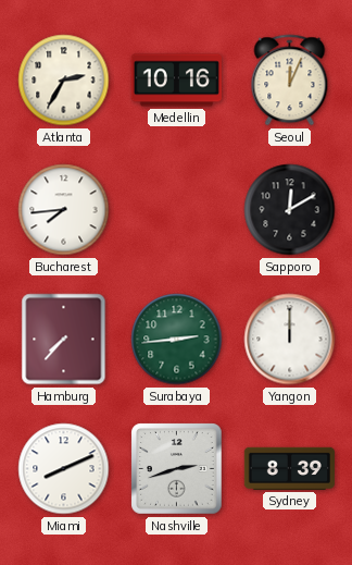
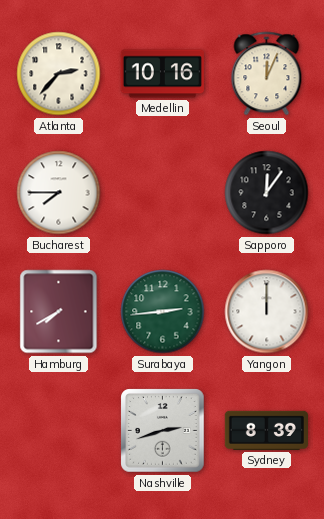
Atlanta: 2:35 -> 2:37
Bucharest: 7:44 -> 7:45
Sapporo: 12:10 -> 12:06
Hamburg: 7:37 -> 7:40
Miami: 8:11 -> none
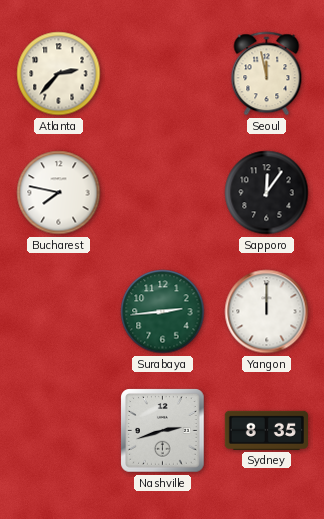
Medellin: 10:16 -> none
Seoul: 12:04 -> 11:58
Bucharest: 7:45 -> 7:47
Hamburg: 7:40 -> none
Sydney: 8:39 -> 8:35
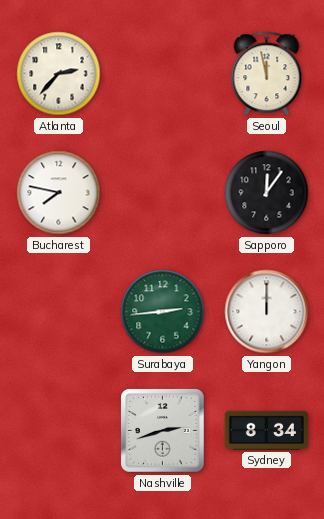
Sydney: 8:35 -> 8:34
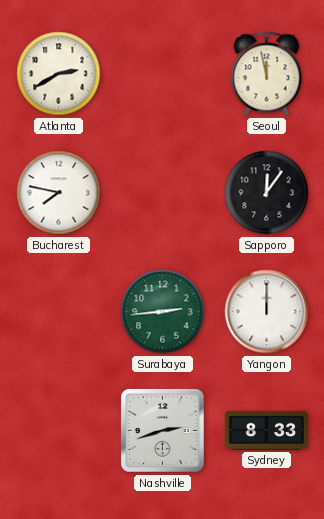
Atlanta: 2:37 -> 2:40
Sydney: 8:34 -> 8:33
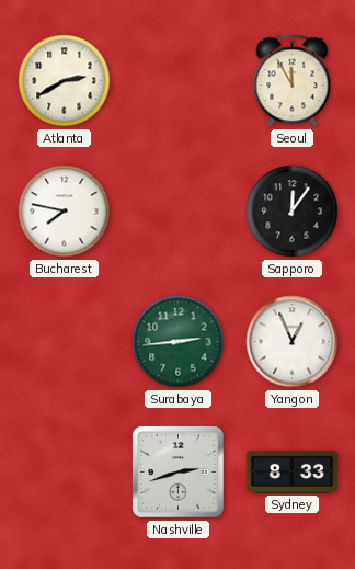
Seoul: 11:58 -> 11:55
Yangon: 12:00 -> 12:56
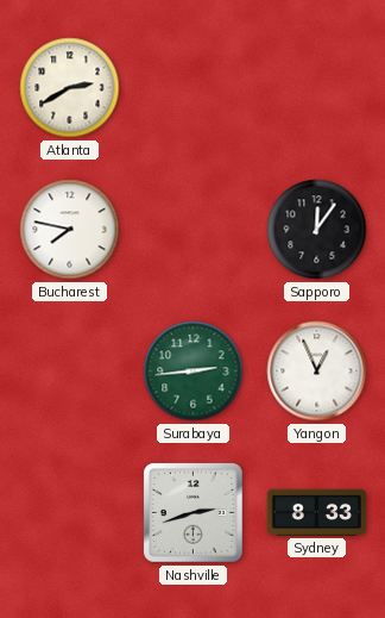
Seoul: 11:55 -> none
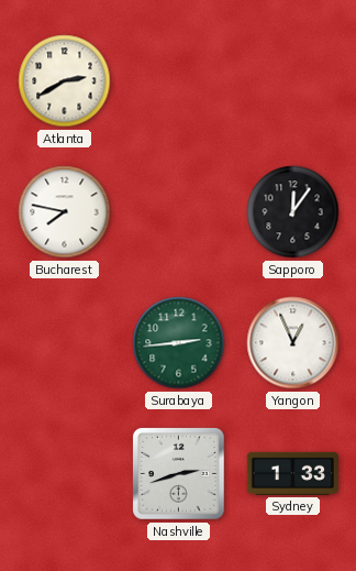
Sydney: 8:33 -> 1:33
